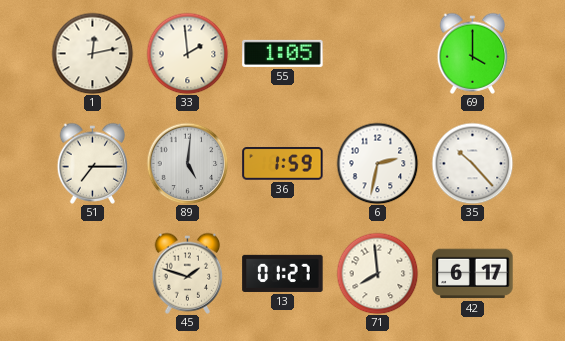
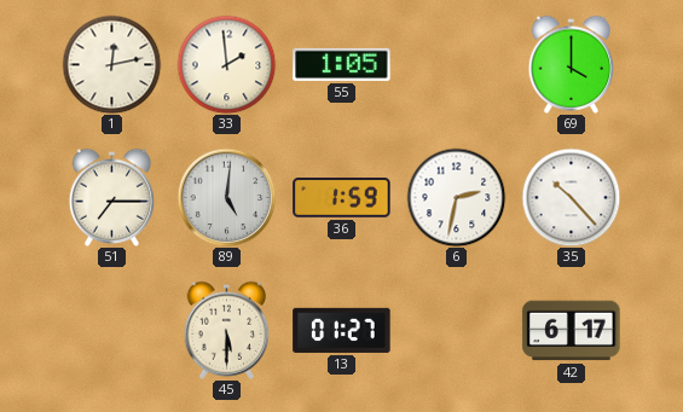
45: 1:48 -> 5:30
71: 7:59 -> none
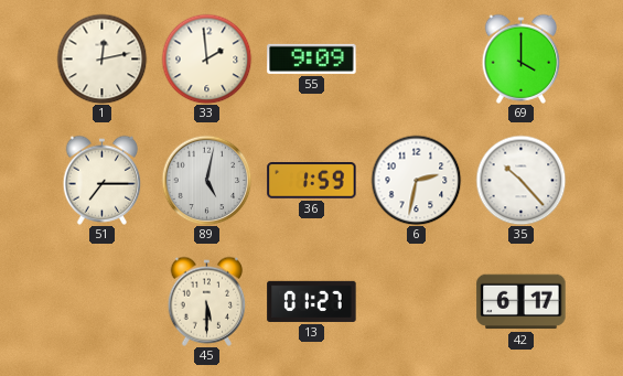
55: 1:05 -> 9:09
89: 5:01 -> 5:02
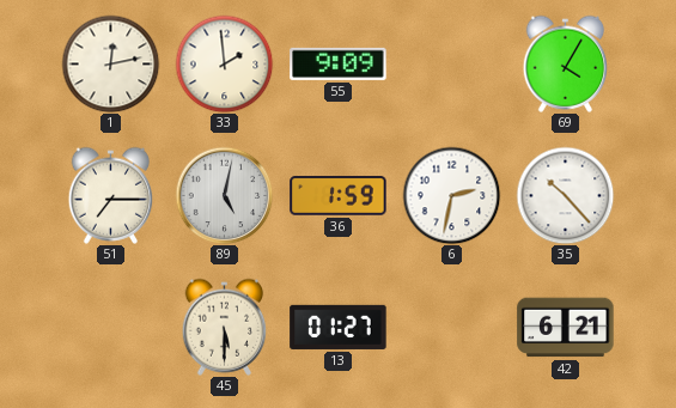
69: 4:00 -> 4:05
42: 6:17 -> 6:21
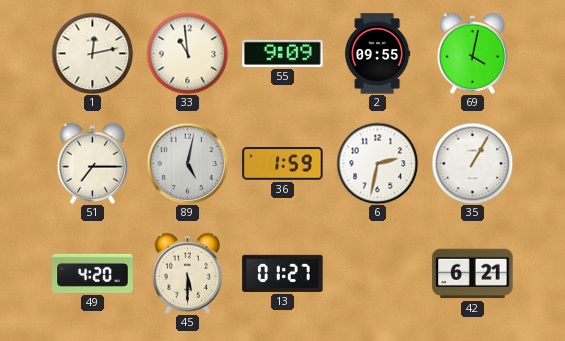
33: 1:59 -> 10:59
2: none -> 09:55
69: 4:05 -> 4:02
35: 10:23 -> 1:05
49: none -> 4:20
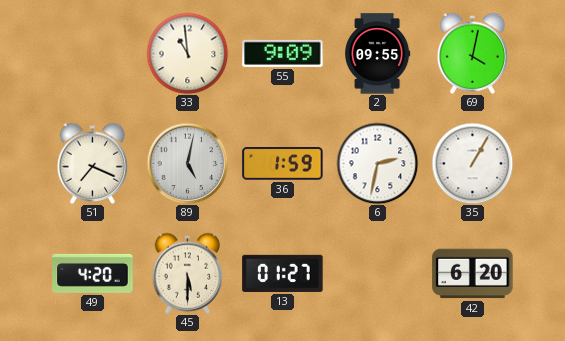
1: 12:13 -> none
51: 7:15 -> 7:19
42: 6:21 -> 6:20
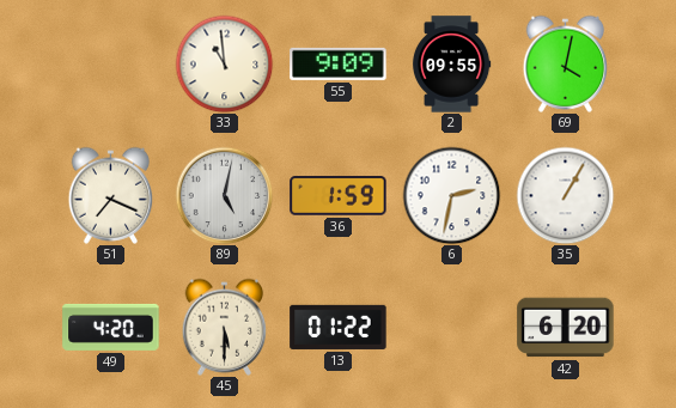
13: 01:27 -> 01:22
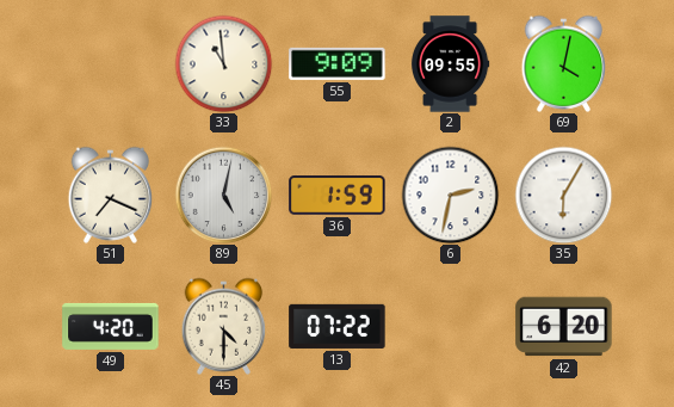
35: 1:05 -> 6:05
45: 5:30 -> 4:30
13: 01:22 -> 07:22
